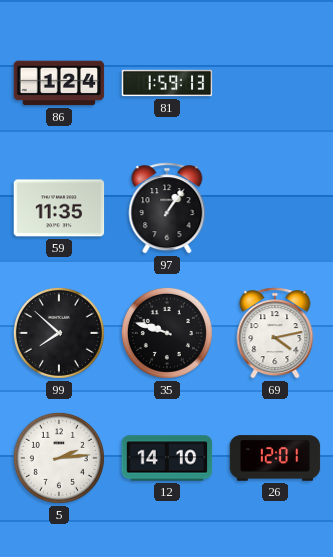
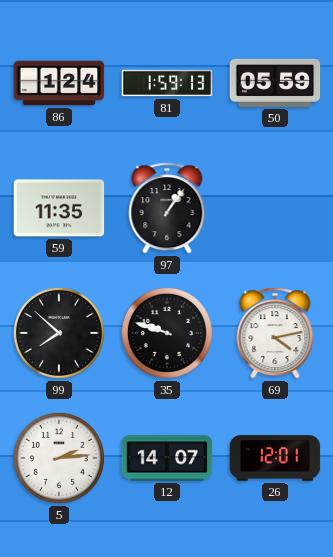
50: none -> 05:59
12: 14:10 -> 14:07
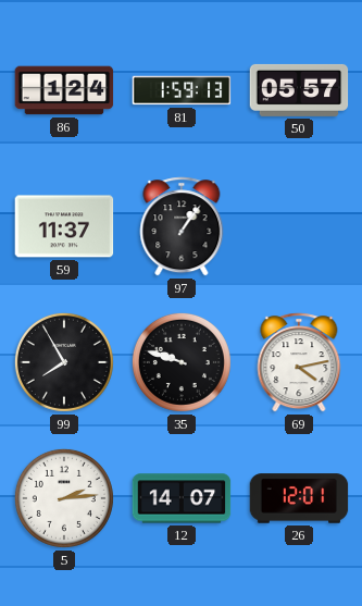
50: 05:59 -> 05:57
59: 11:35 -> 11:37
99: 7:52 -> 7:55
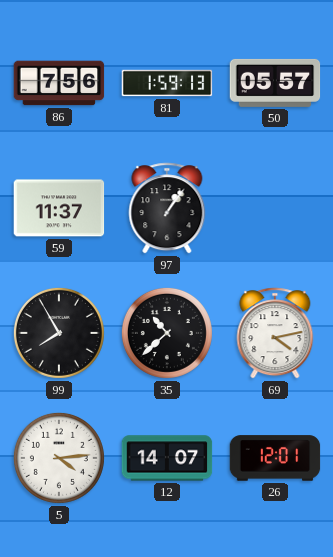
86: 1:24 -> 7:56
35: 9:48 -> 10:38
5: 2:14 -> 4:14
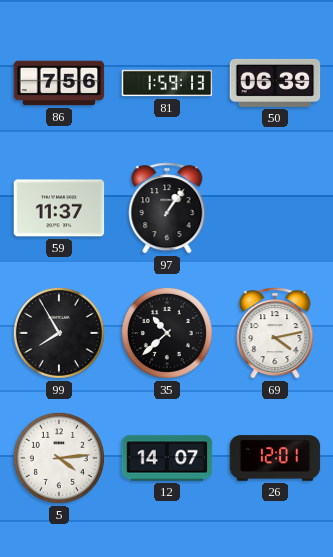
50: 05:57 -> 06:39
